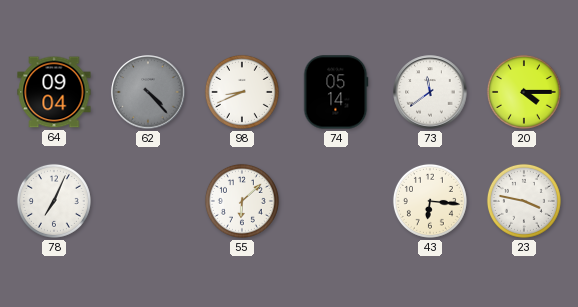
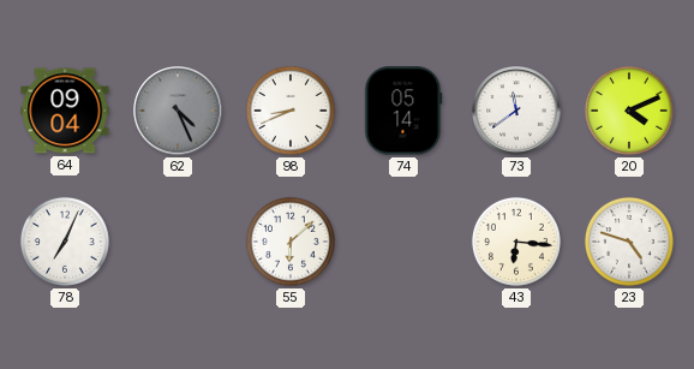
62: 4:23 -> 4:26
20: 4:15 -> 4:11
23: 3:47 -> 4:48
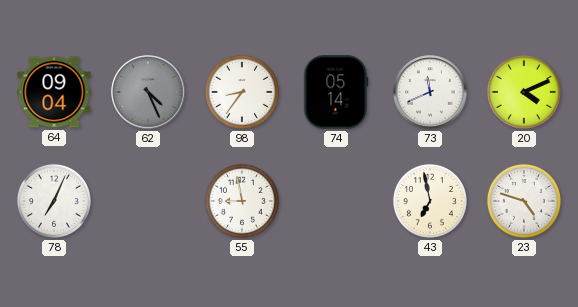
98: 8:41 -> 8:36
73: 11:39 -> 11:41
55: 6:08 -> 8:58
43: 6:16 -> 6:58
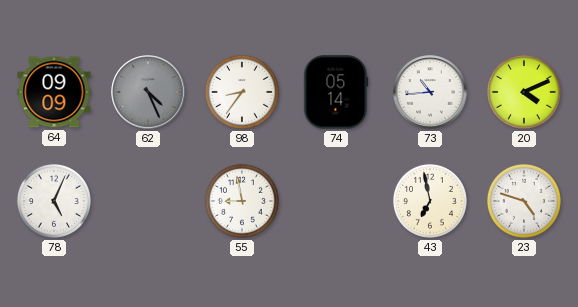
64: 09:04 -> 09:09
73: 11:41 -> 10:44
78: 7:04 -> 5:04
